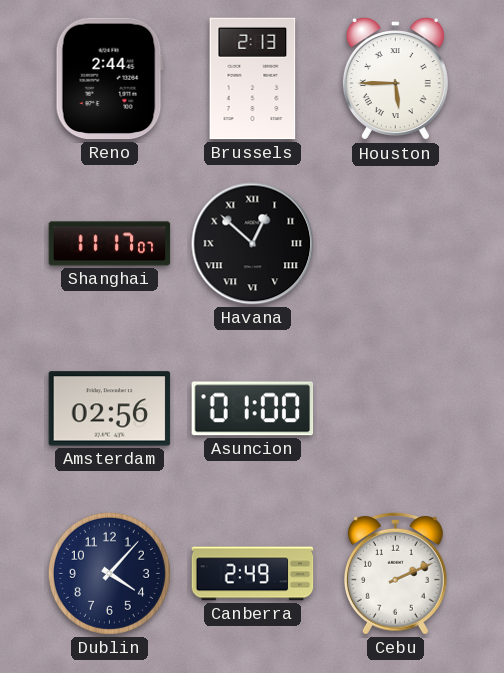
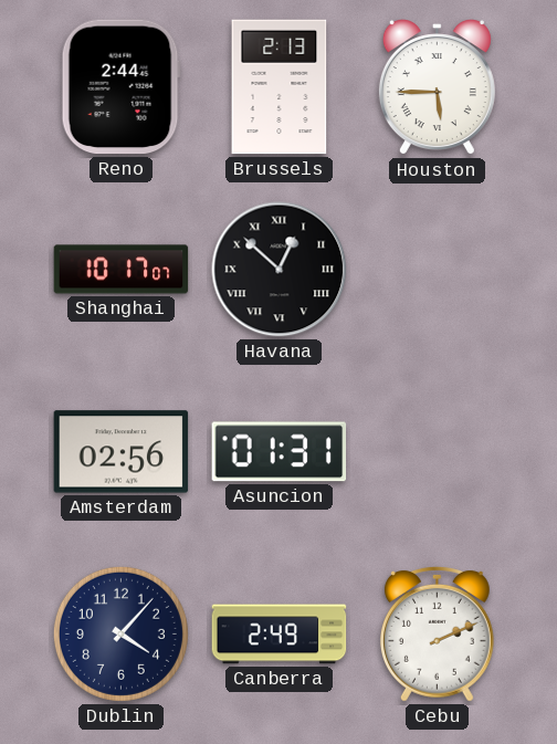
Shanghai: 11:17 -> 10:17
Asuncion: 01:00 -> 01:31
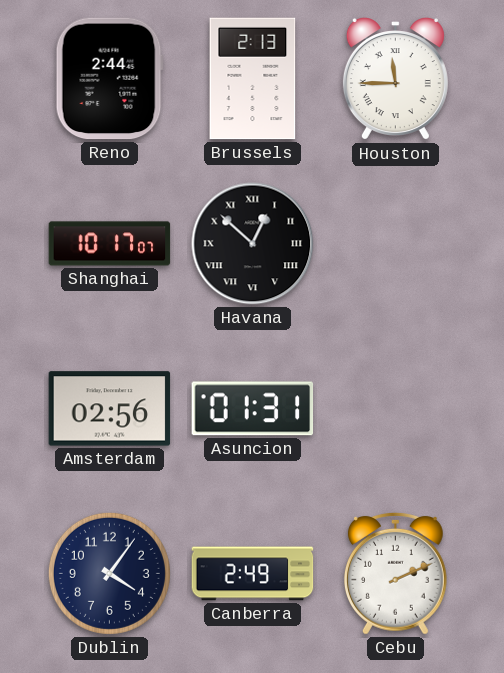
Houston: 5:45 -> 11:45
Dublin: 4:07 -> 4:06
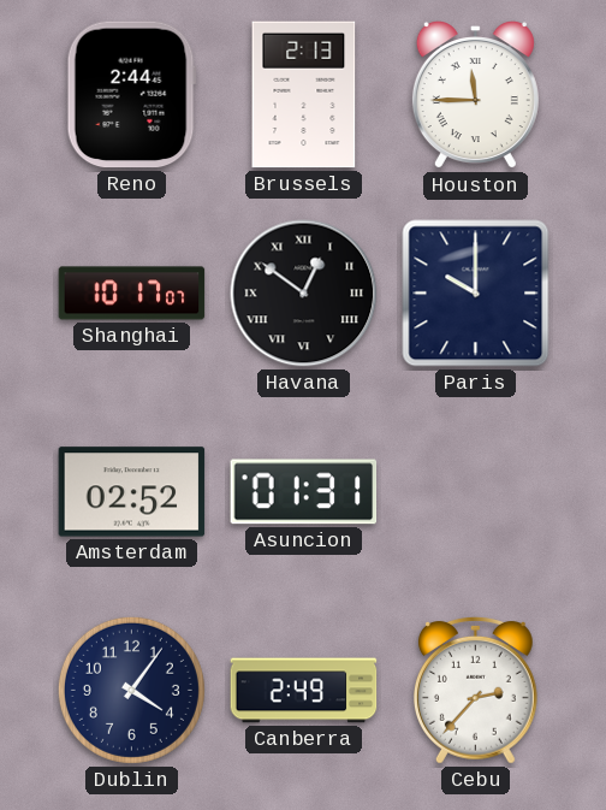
Havana: 12:52 -> 12:51
Paris: none -> 10:00
Amsterdam: 02:56 -> 02:52
Cebu: 2:11 -> 2:37
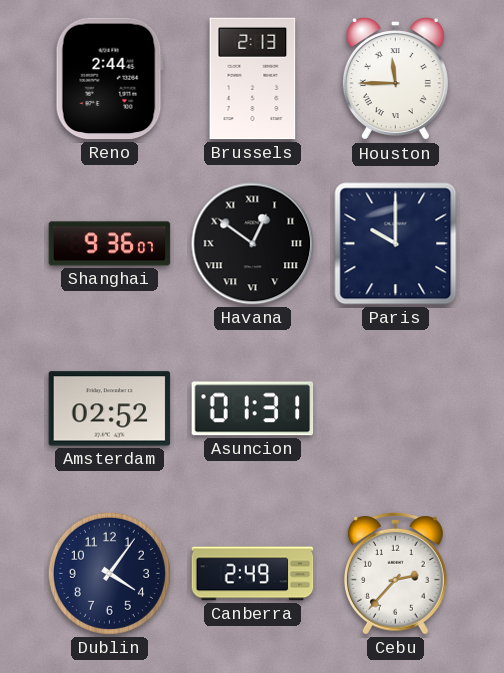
Shanghai: 10:17 -> 9:36
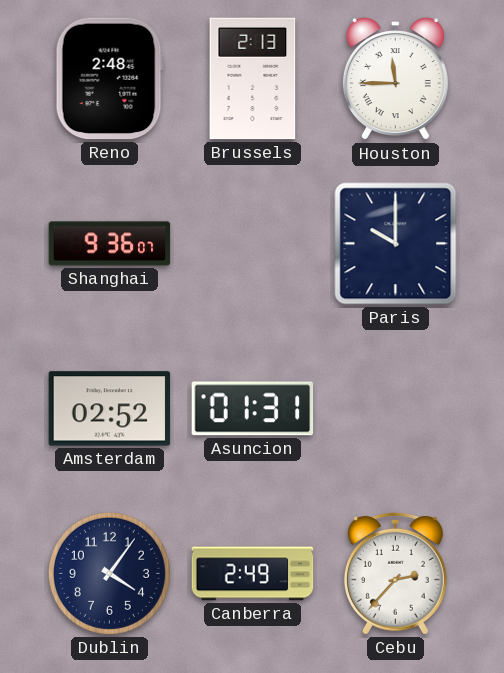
Reno: 2:44 -> 2:48
Havana: 12:51 -> none
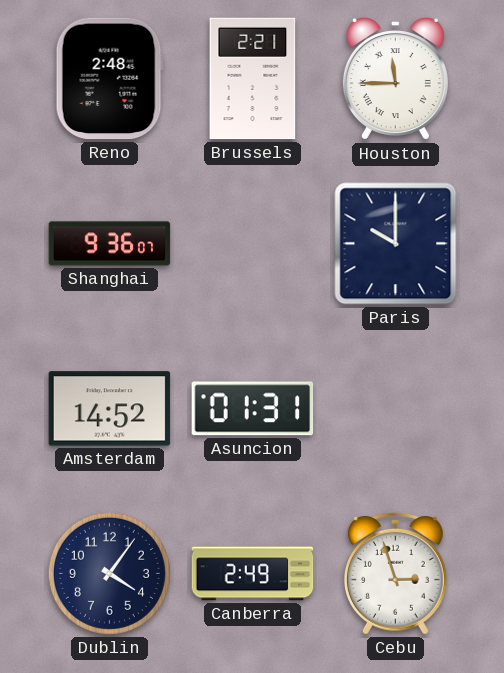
Brussels: 2:13 -> 2:21
Amsterdam: 02:52 -> 14:52
Cebu: 2:37 -> 2:57
